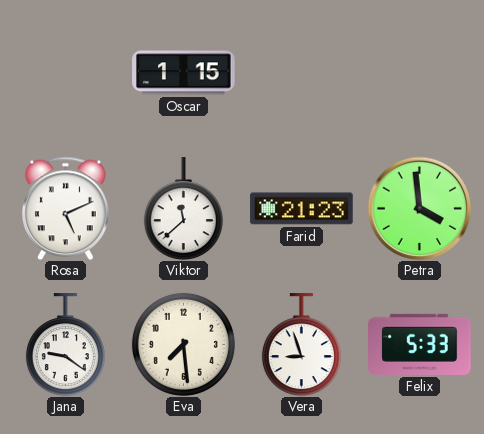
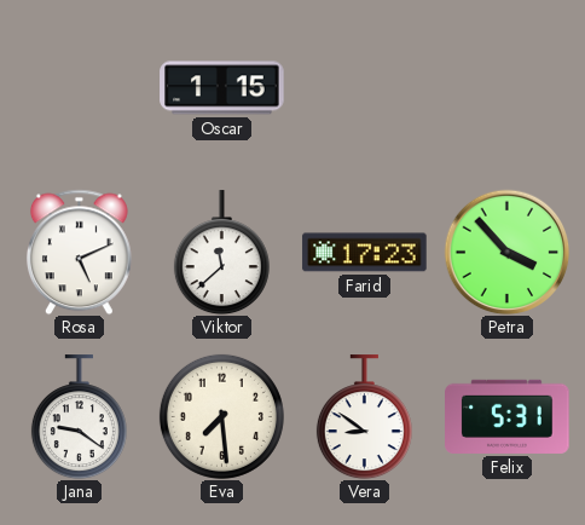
Farid: 21:23 -> 17:23
Petra: 3:59 -> 3:53
Vera: 8:57 -> 8:51
Felix: 5:33 -> 5:31
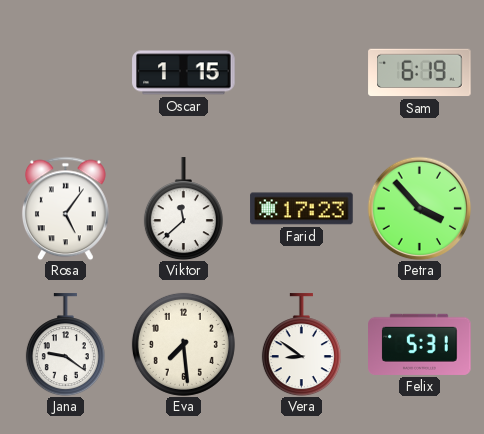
Sam: none -> 6:19
Rosa: 5:11 -> 5:06
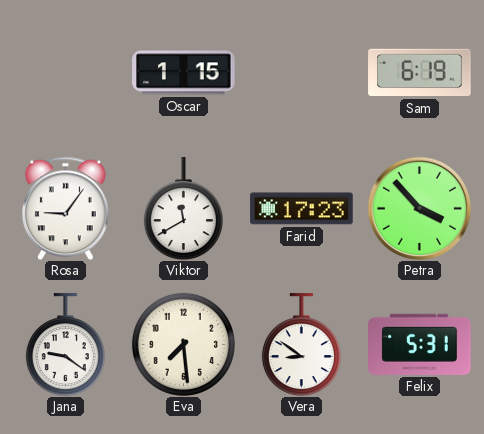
Rosa: 5:06 -> 9:06
Viktor: 11:38 -> 11:40
